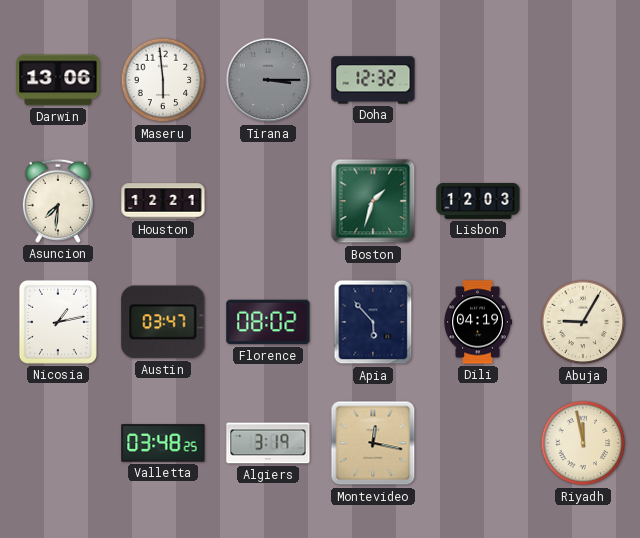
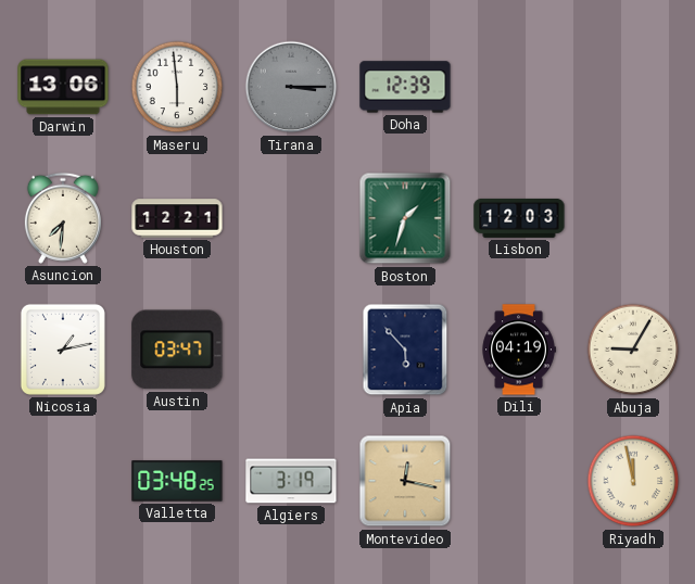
Doha: 12:32 -> 12:39
Florence: 08:02 -> none
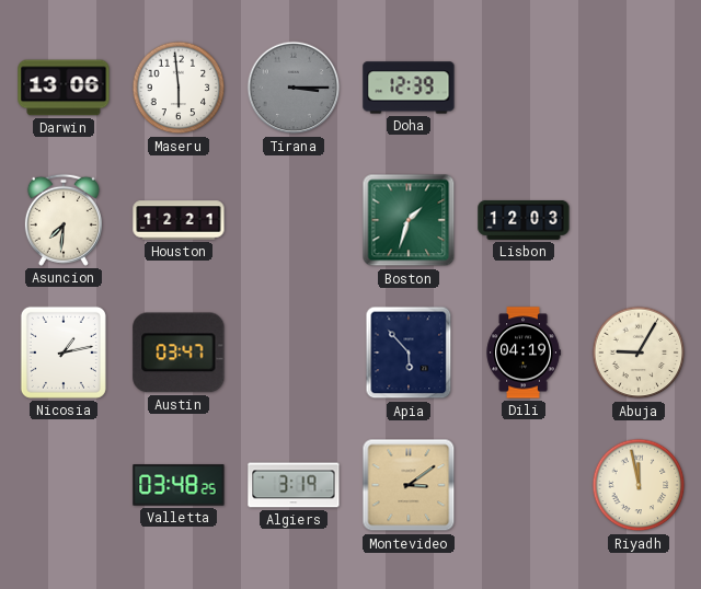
Montevideo: 12:17 -> 3:09
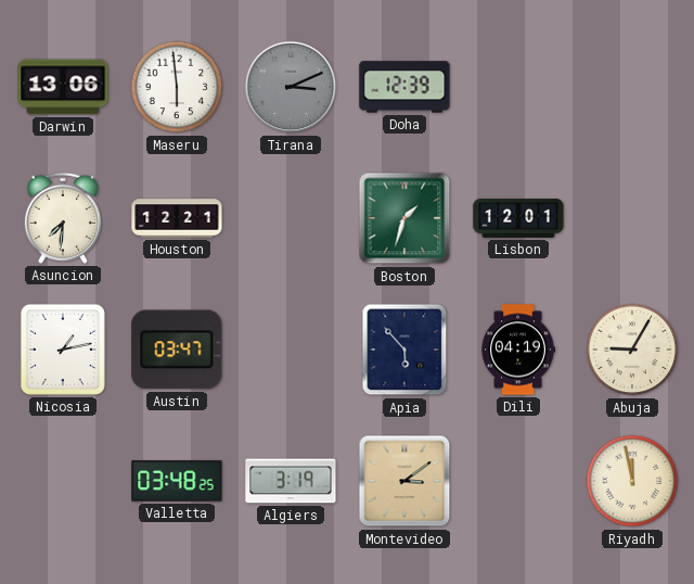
Tirana: 3:15 -> 3:11
Lisbon: 12:03 -> 12:01
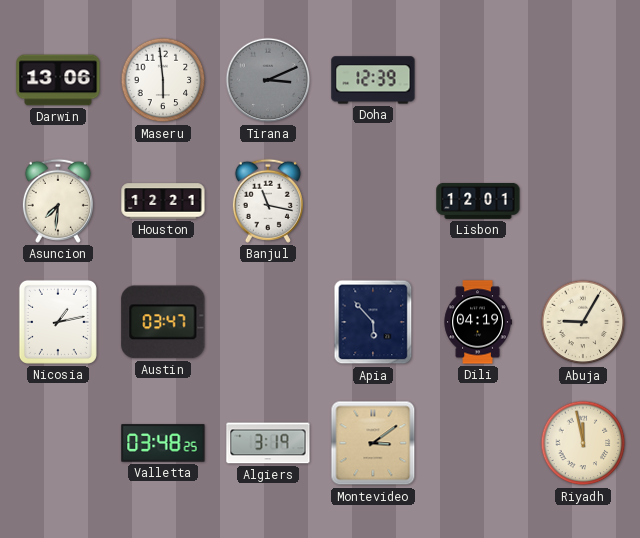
Banjul: none -> 11:17
Boston: 1:33 -> none
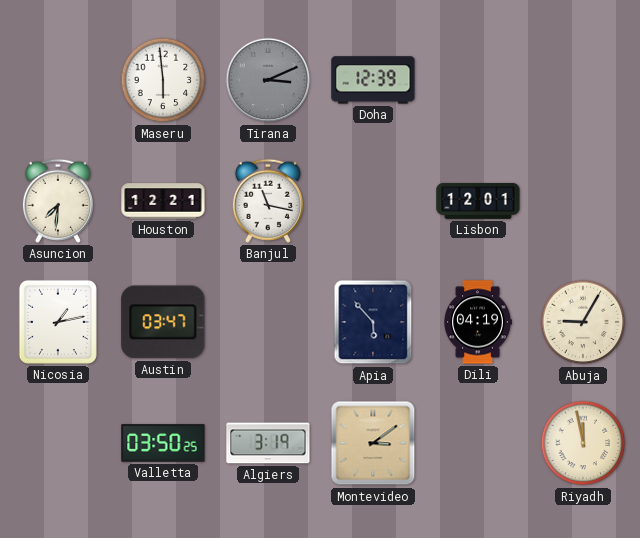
Darwin: 13:06 -> none
Valletta: 03:48 -> 03:50
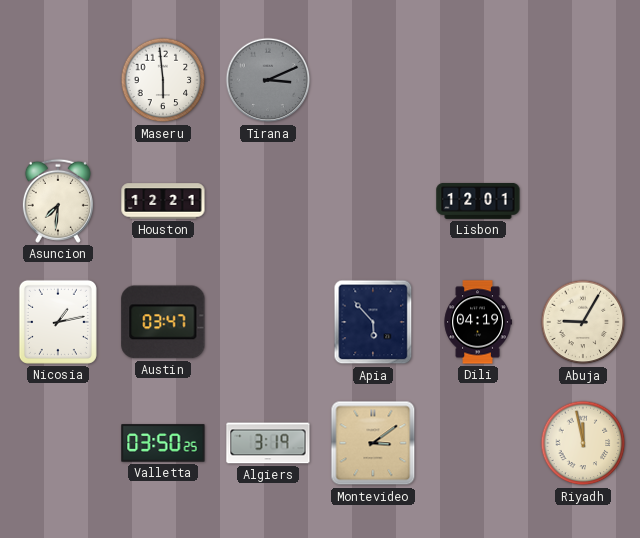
Doha: 12:39 -> none
Banjul: 11:17 -> none
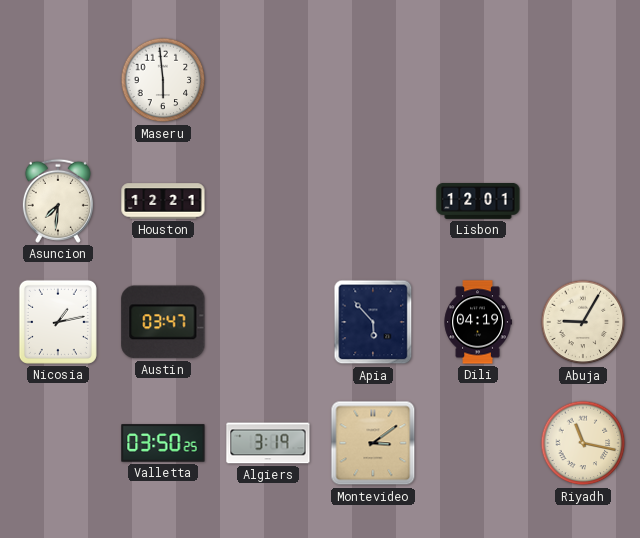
Tirana: 3:11 -> none
Riyadh: 11:58 -> 11:17
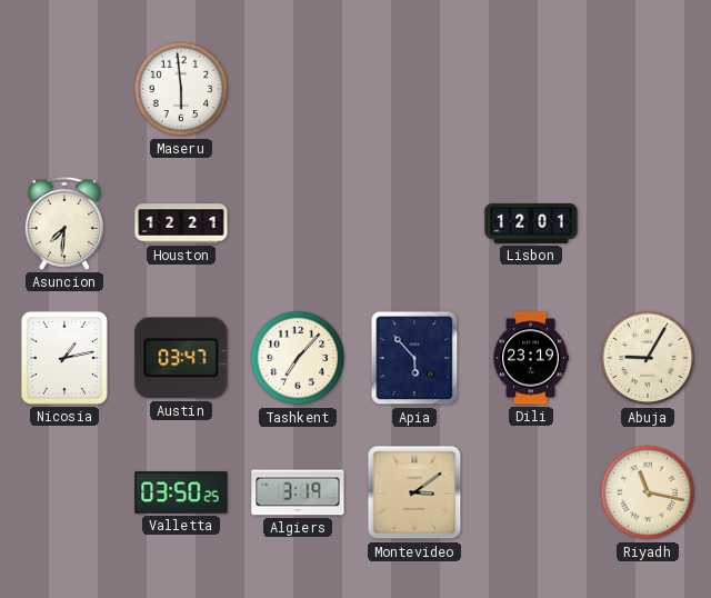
Tashkent: none -> 7:07
Dili: 04:19 -> 23:19
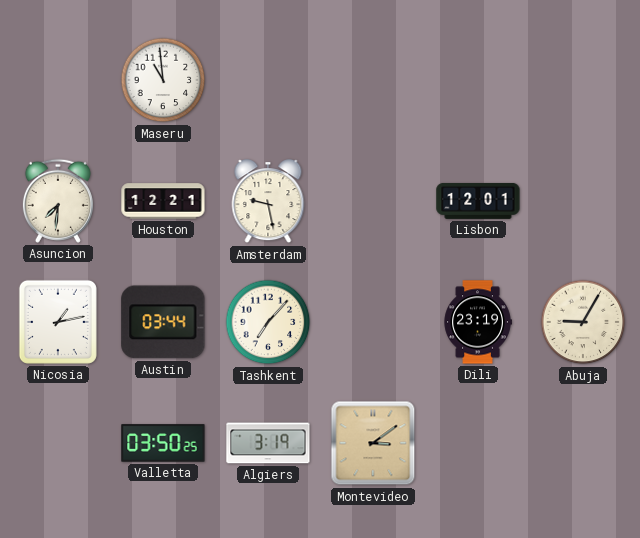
Maseru: 5:59 -> 10:59
Amsterdam: none -> 9:28
Austin: 03:47 -> 03:44
Apia: 5:53 -> none
Riyadh: 11:17 -> none
